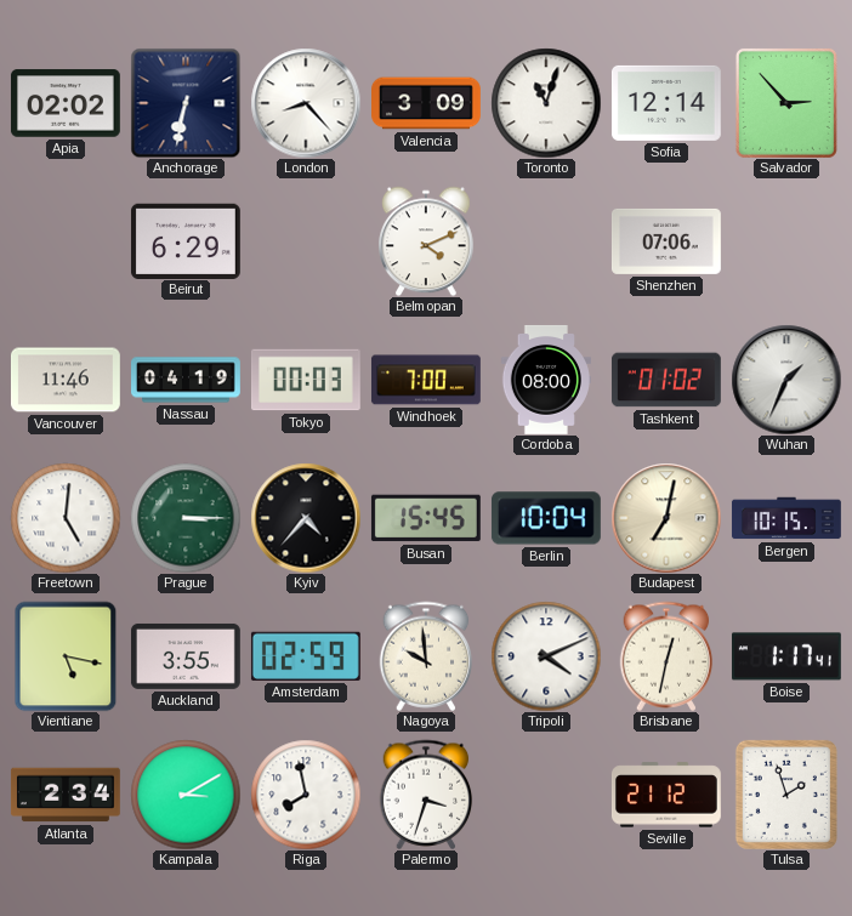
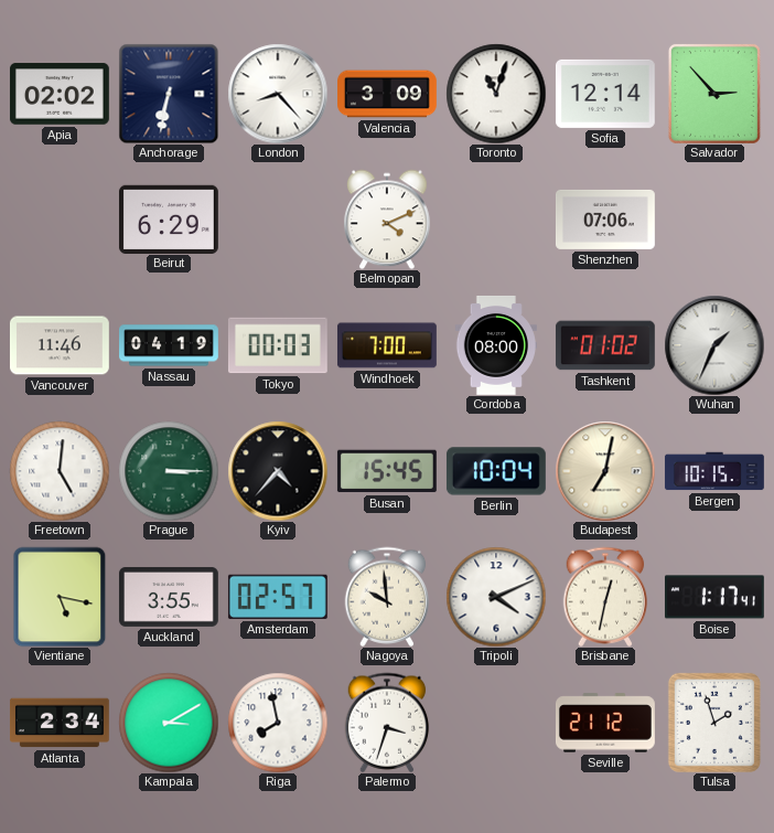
Amsterdam: 02:59 -> 02:57
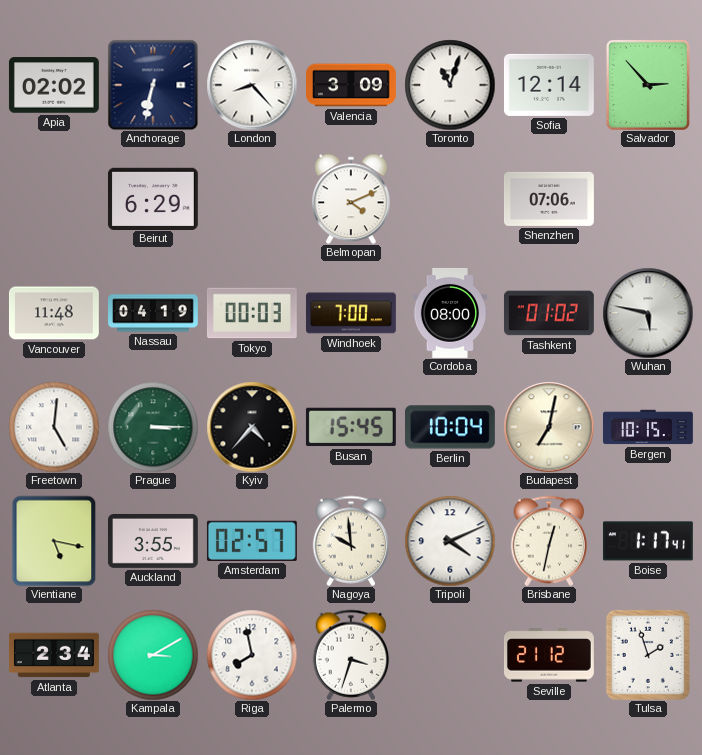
Vancouver: 11:46 -> 11:48
Wuhan: 1:34 -> 5:47
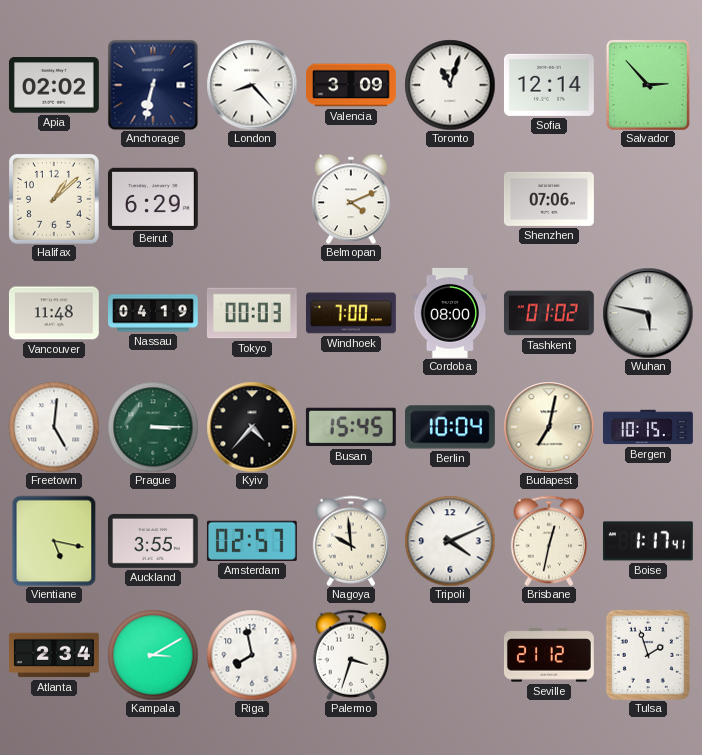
Halifax: none -> 1:08
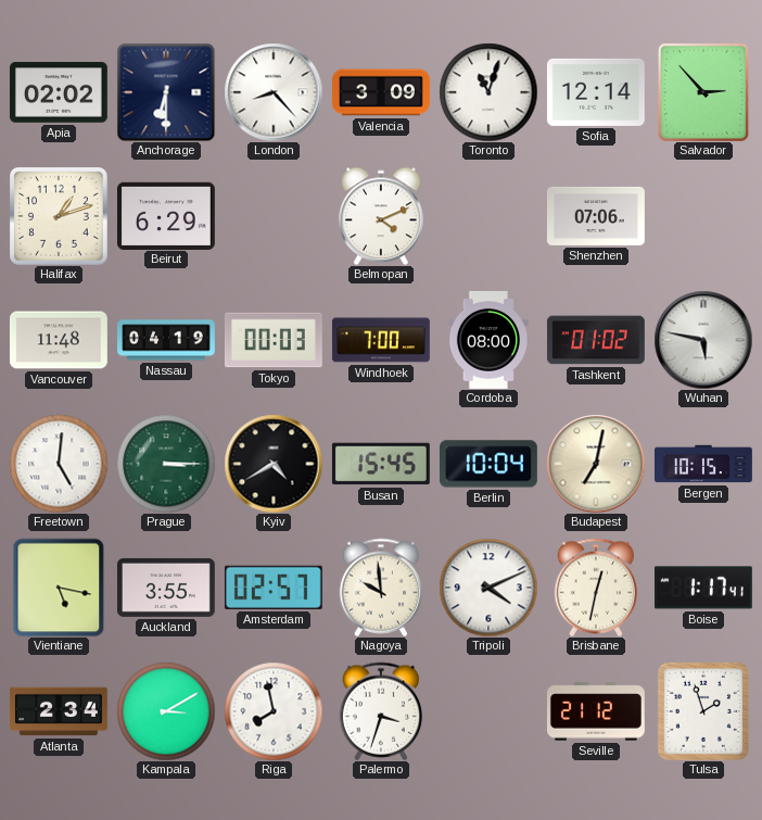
Anchorage: 6:32 -> 6:30
Halifax: 1:08 -> 1:12
Kyiv: 4:37 -> 4:40
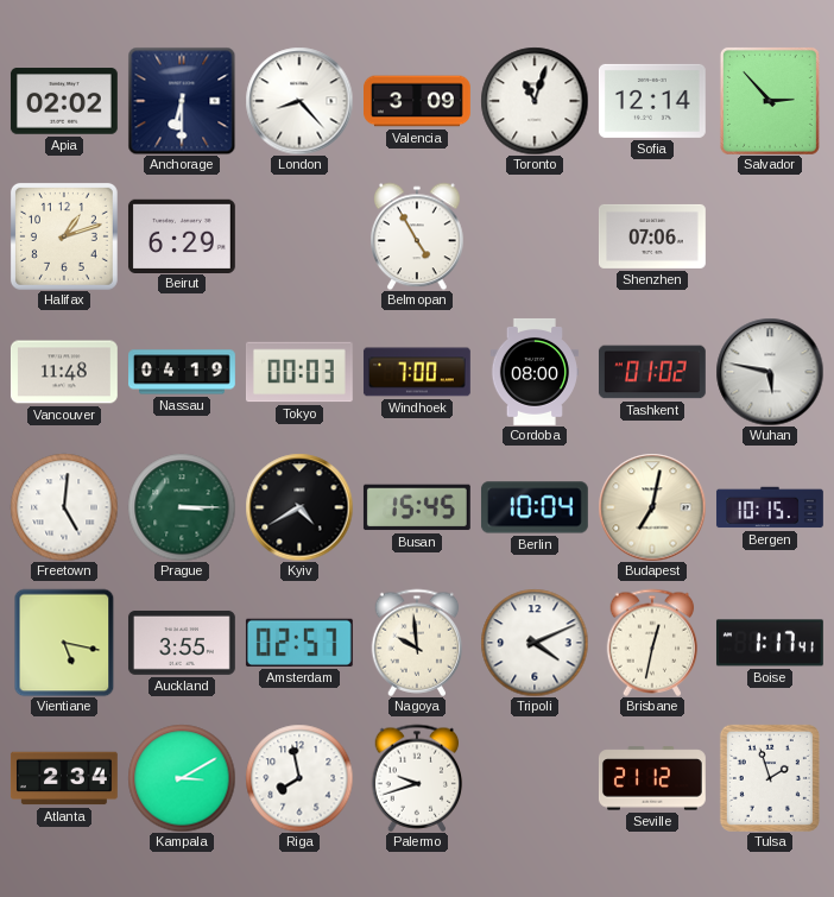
Belmopan: 4:11 -> 4:55
Palermo: 3:33 -> 9:42
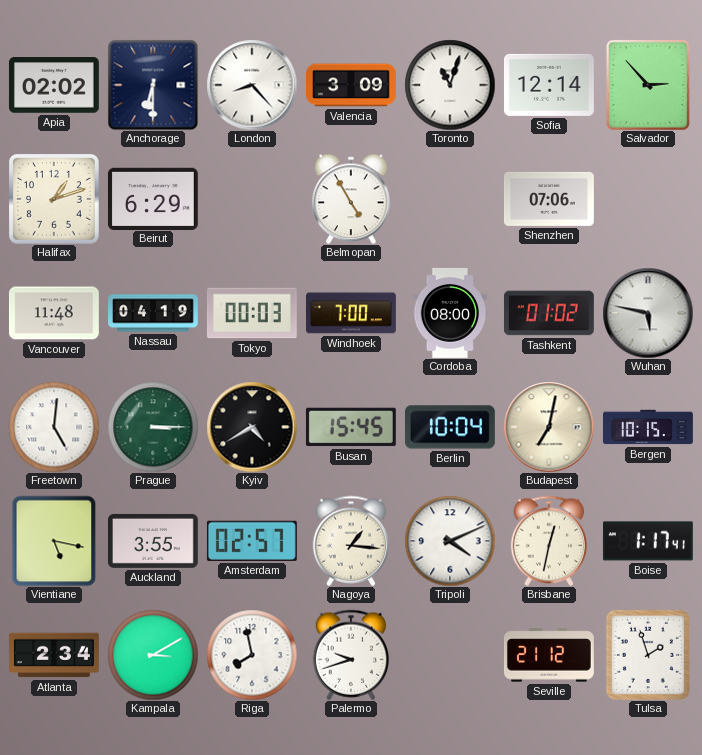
Nagoya: 9:59 -> 1:16
